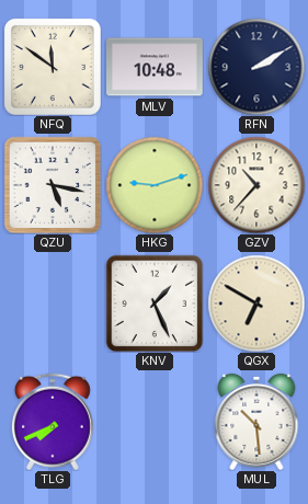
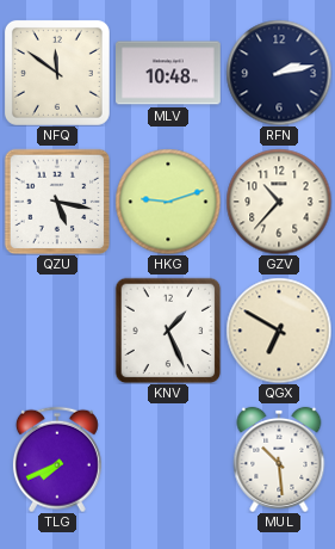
RFN: 2:10 -> 2:13
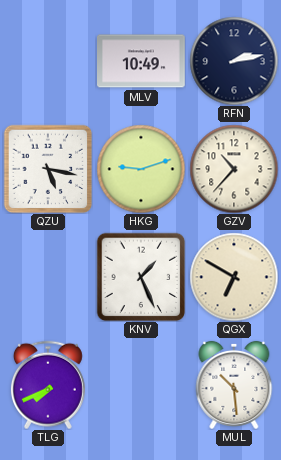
NFQ: 11:51 -> none
MLV: 10:48 -> 10:49
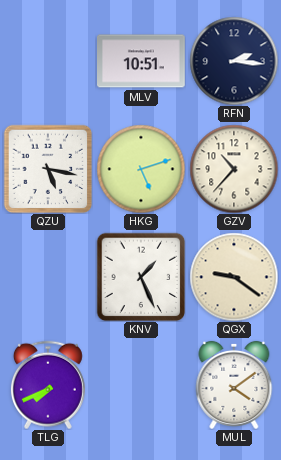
MLV: 10:49 -> 10:51
RFN: 2:13 -> 2:16
HKG: 9:12 -> 5:12
QGX: 6:50 -> 9:21
MUL: 10:29 -> 4:09
